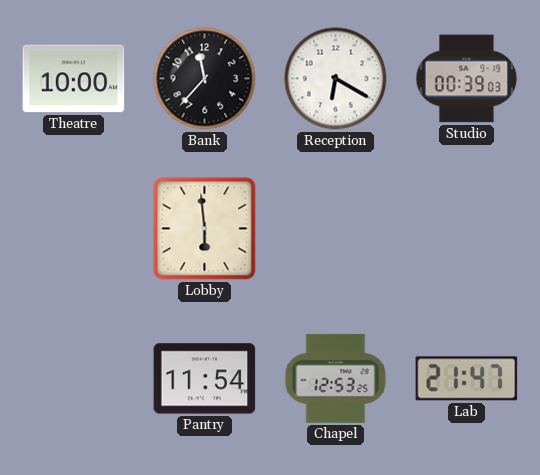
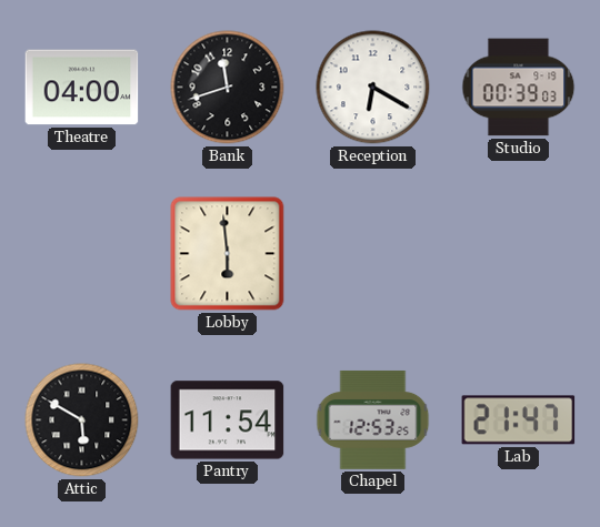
Theatre: 10:00 -> 04:00
Bank: 11:37 -> 11:42
Attic: none -> 5:50
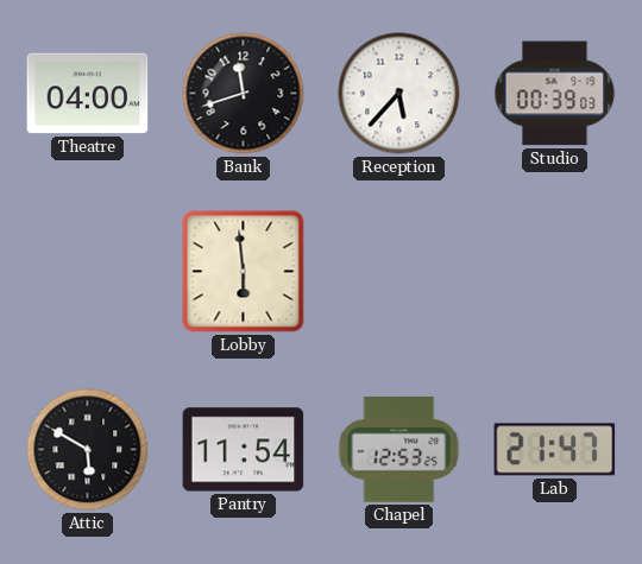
Reception: 6:20 -> 5:37
